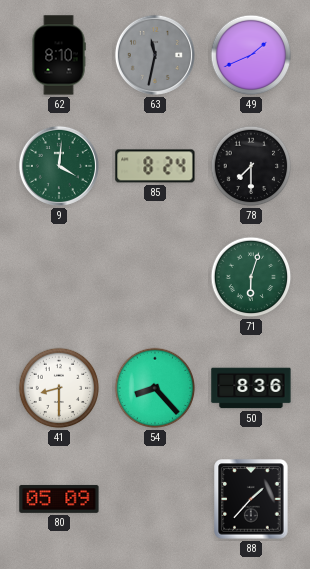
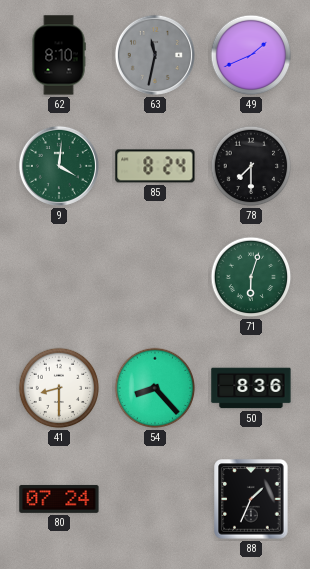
80: 05:09 -> 07:24
88: 1:37 -> 1:34
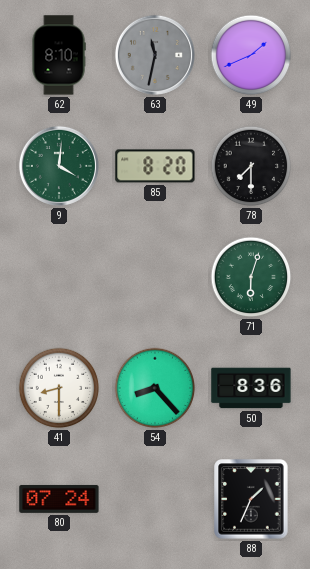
85: 8:24 -> 8:20
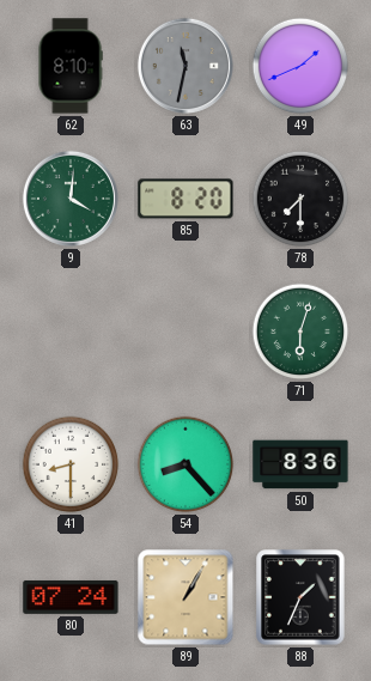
89: none -> 1:05
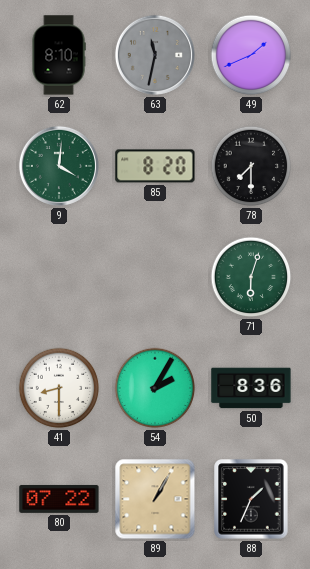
54: 8:23 -> 2:05
80: 07:24 -> 07:22
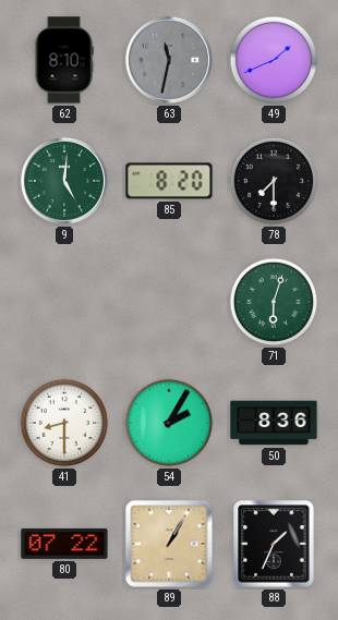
9: 4:01 -> 5:01
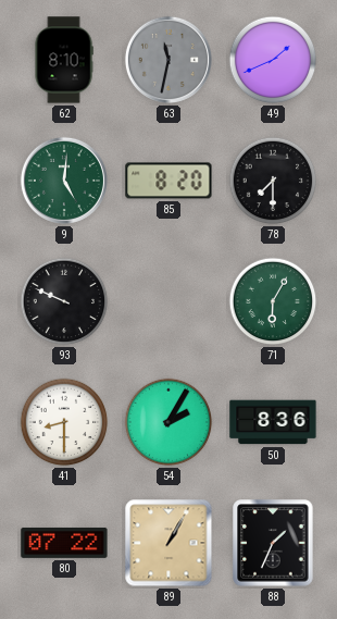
93: none -> 9:49
71: 6:03 -> 6:05
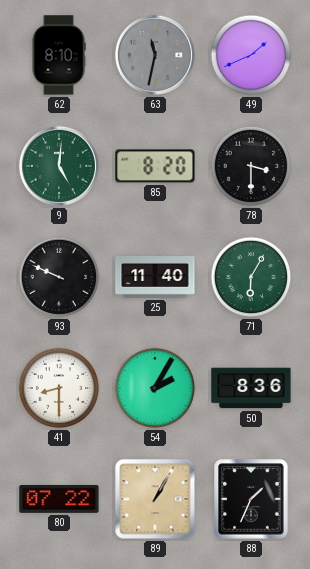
78: 7:30 -> 3:30
25: none -> 11:40
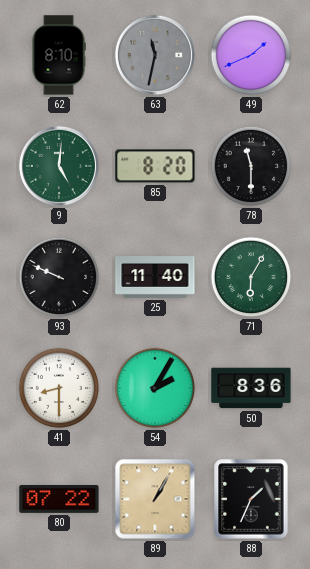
78: 3:30 -> 11:30
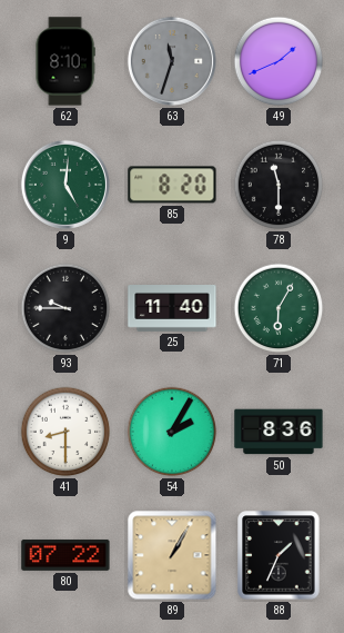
63: 11:32 -> 11:33
93: 9:49 -> 9:45
